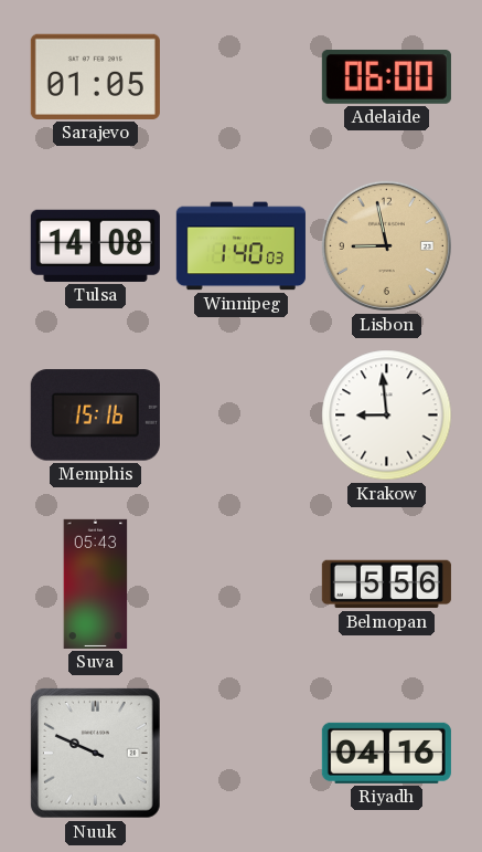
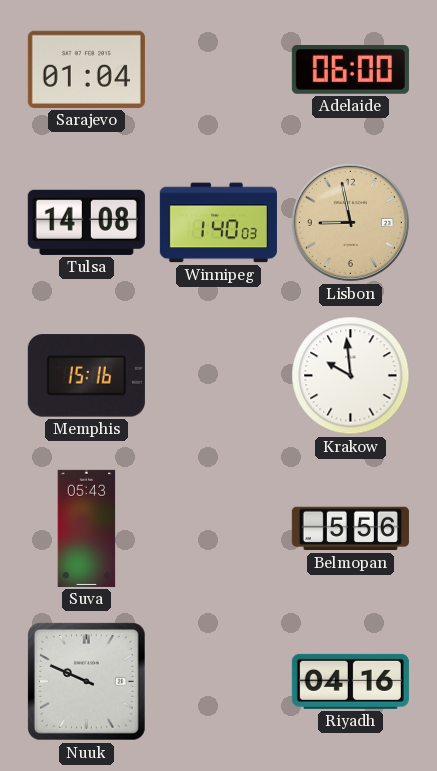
Sarajevo: 01:05 -> 01:04
Krakow: 8:59 -> 9:59
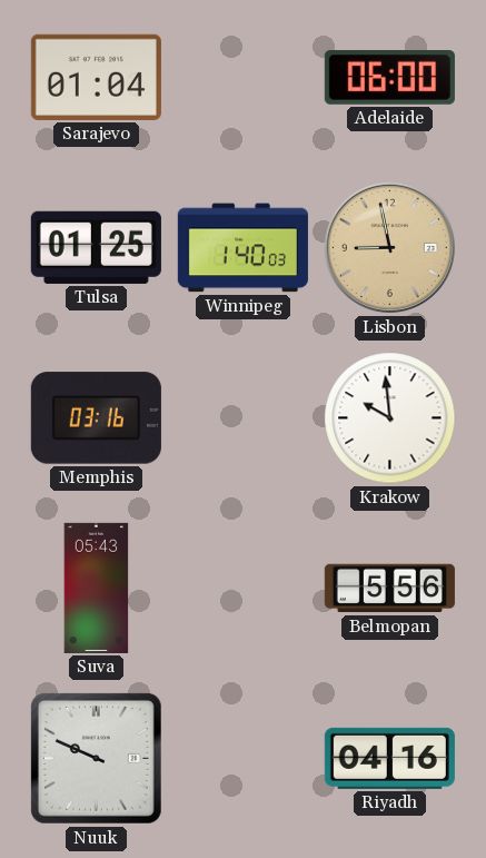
Tulsa: 14:08 -> 01:25
Memphis: 15:16 -> 03:16
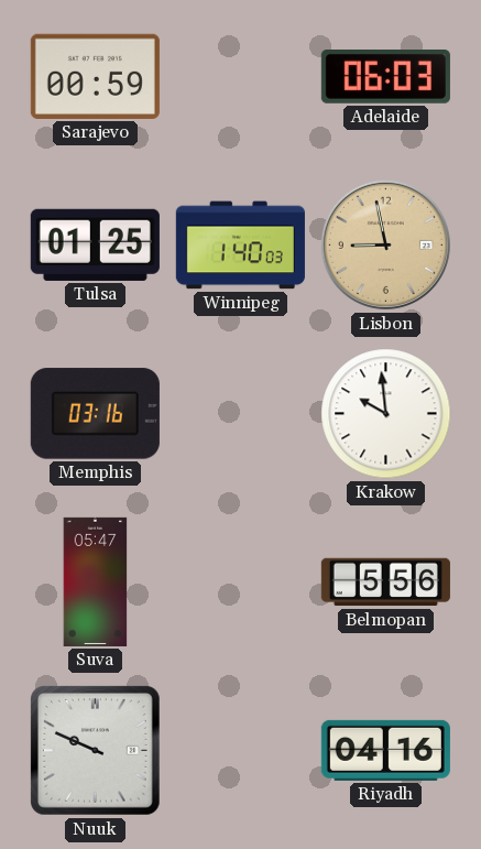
Sarajevo: 01:04 -> 00:59
Adelaide: 06:00 -> 06:03
Suva: 05:43 -> 05:47
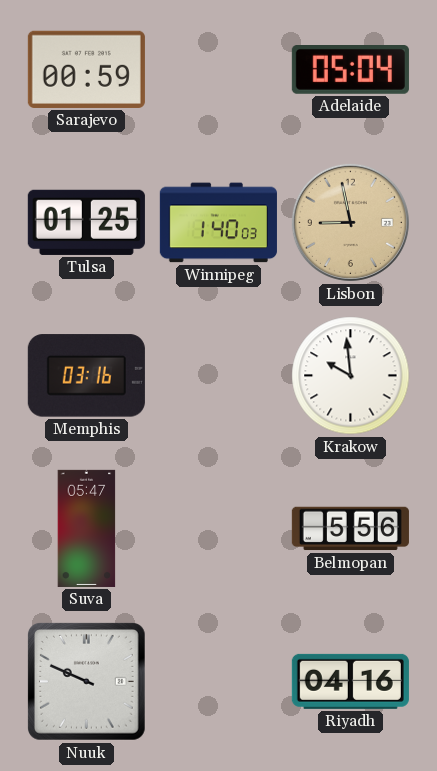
Adelaide: 06:03 -> 05:04
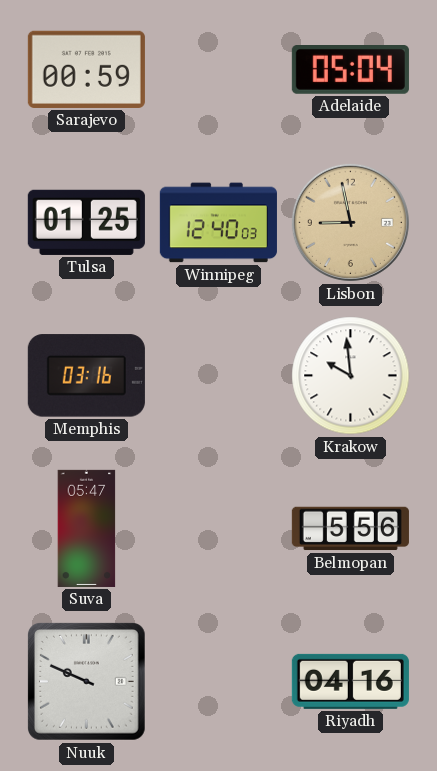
Winnipeg: 1:40 -> 12:40
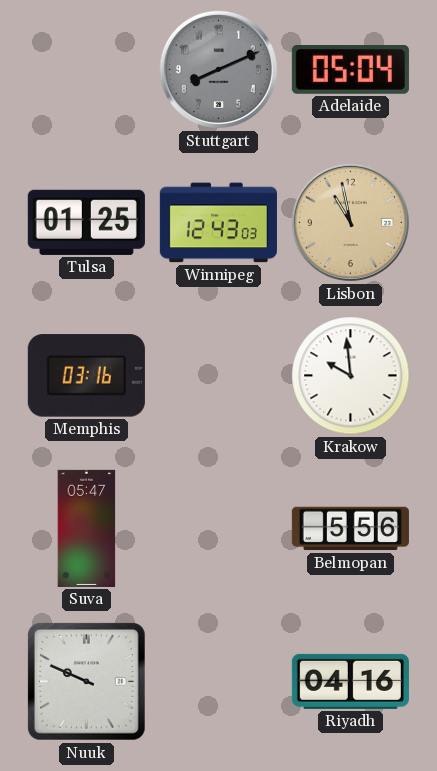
Sarajevo: 00:59 -> none
Stuttgart: none -> 8:11
Winnipeg: 12:40 -> 12:43
Lisbon: 8:58 -> 10:58
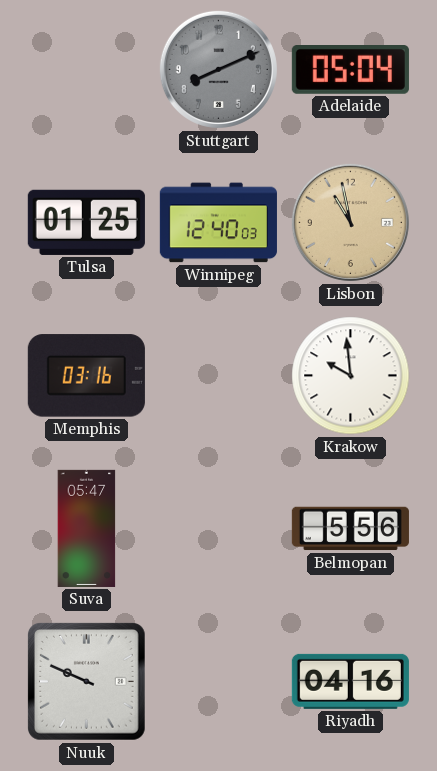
Winnipeg: 12:43 -> 12:40
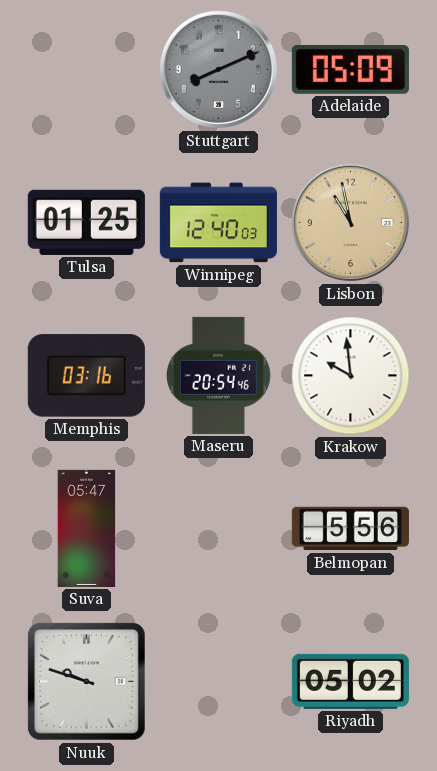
Adelaide: 05:04 -> 05:09
Maseru: none -> 20:54
Nuuk: 9:49 -> 9:48
Riyadh: 04:16 -> 05:02
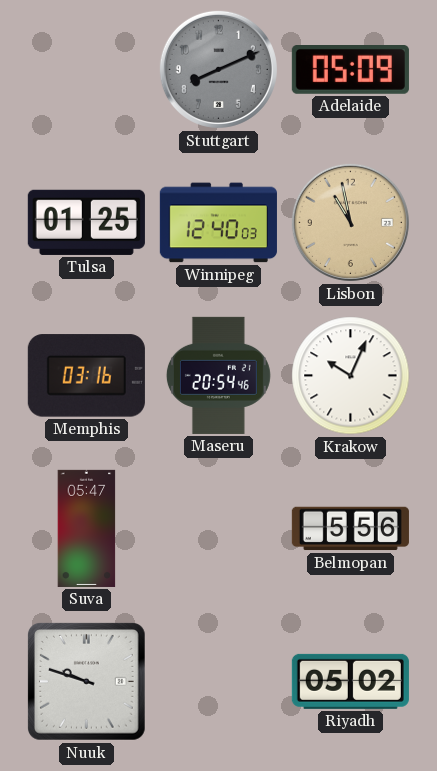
Krakow: 9:59 -> 10:04
